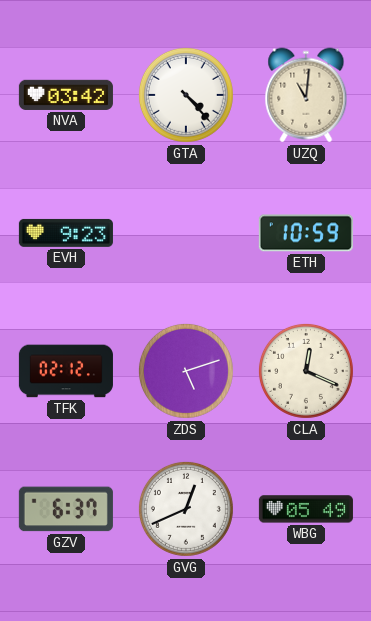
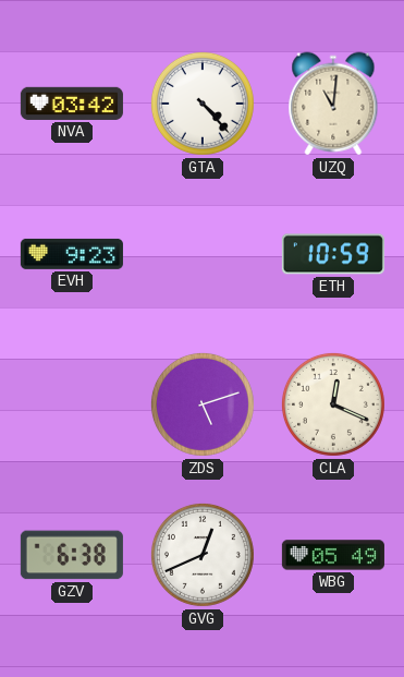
TFK: 02:12 -> none
GZV: 6:37 -> 6:38
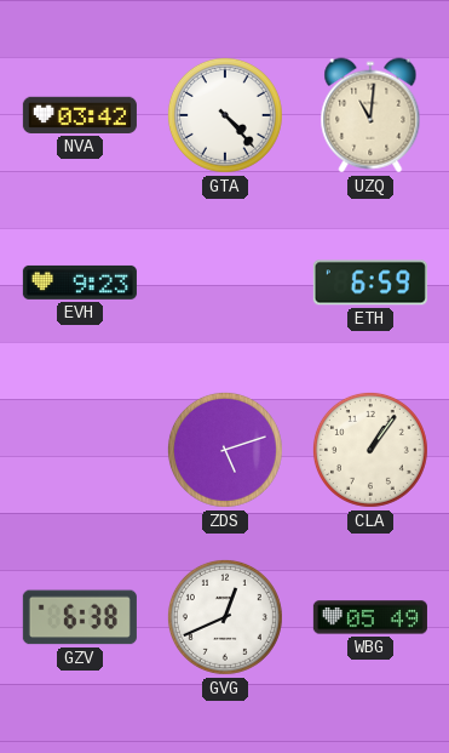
ETH: 10:59 -> 6:59
CLA: 12:19 -> 1:06
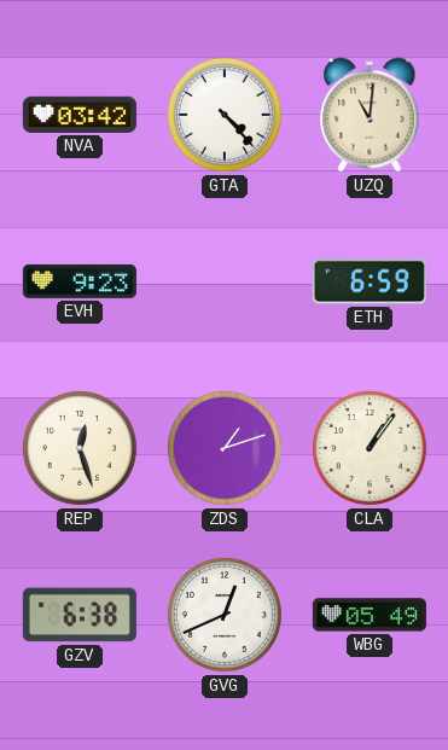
REP: none -> 12:27
ZDS: 5:12 -> 1:12
